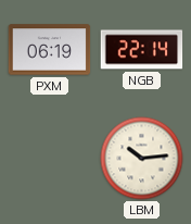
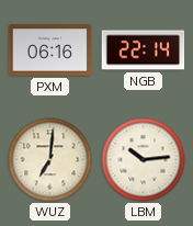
PXM: 06:19 -> 06:16
WUZ: none -> 7:01
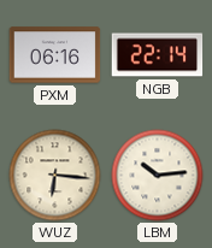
WUZ: 7:01 -> 6:16
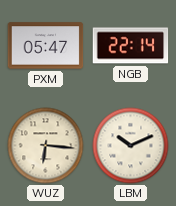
PXM: 06:16 -> 05:47
LBM: 10:14 -> 10:11
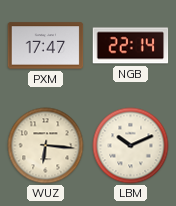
PXM: 05:47 -> 17:47
